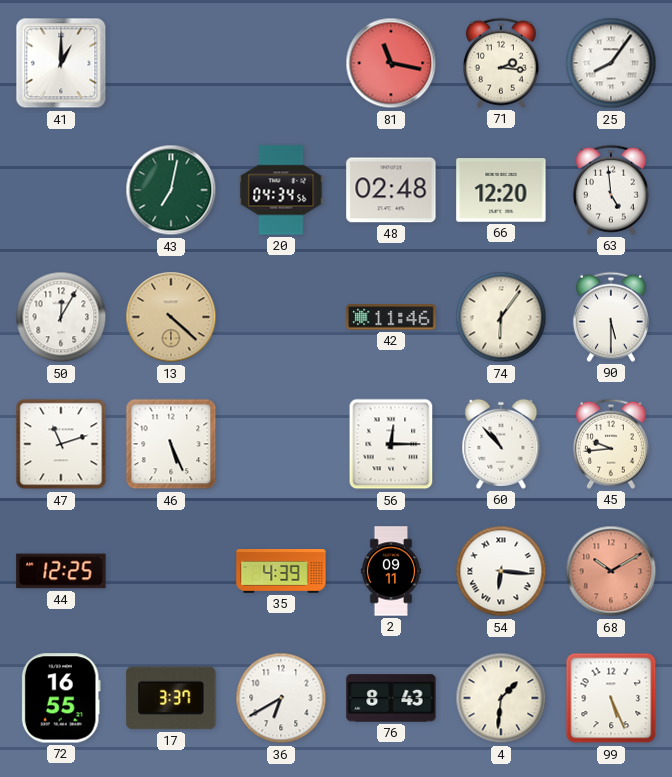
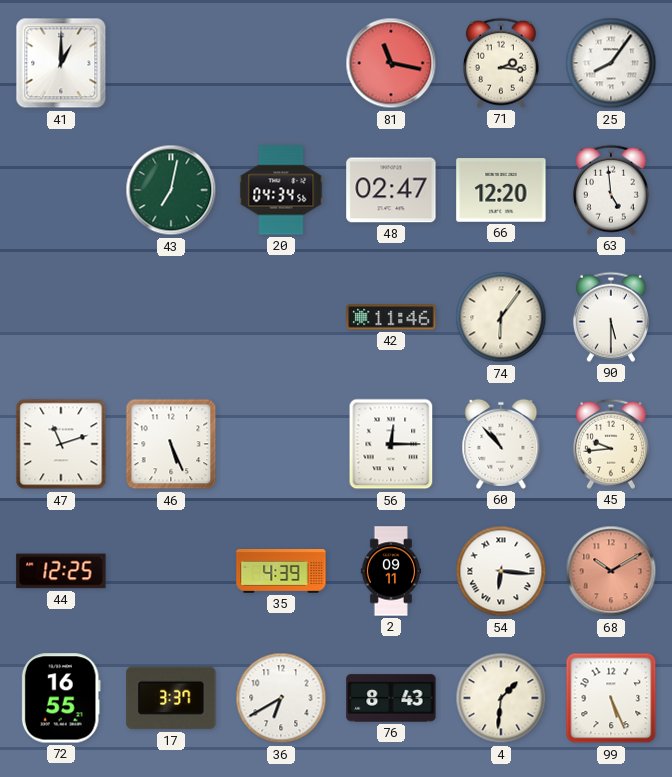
48: 02:48 -> 02:47
50: 12:05 -> none
13: 4:22 -> none
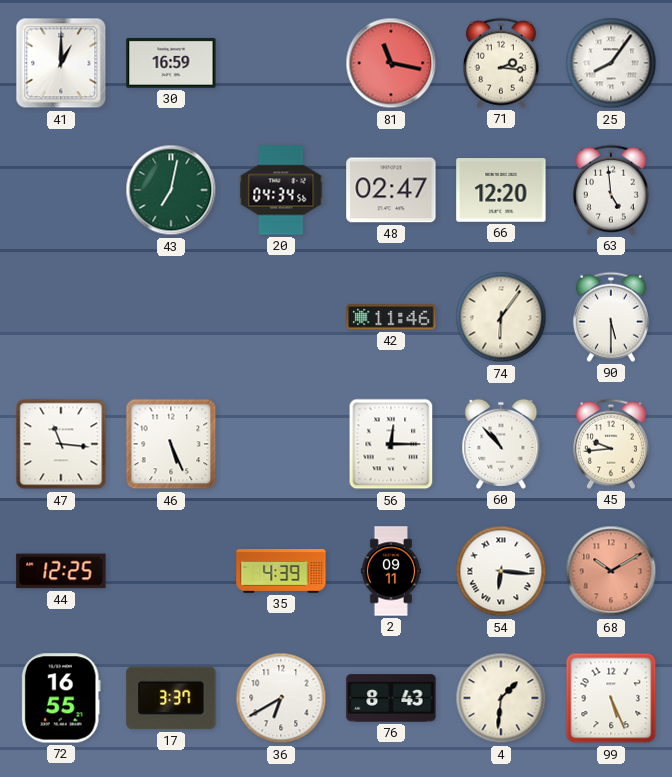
30: none -> 16:59
47: 11:12 -> 11:16
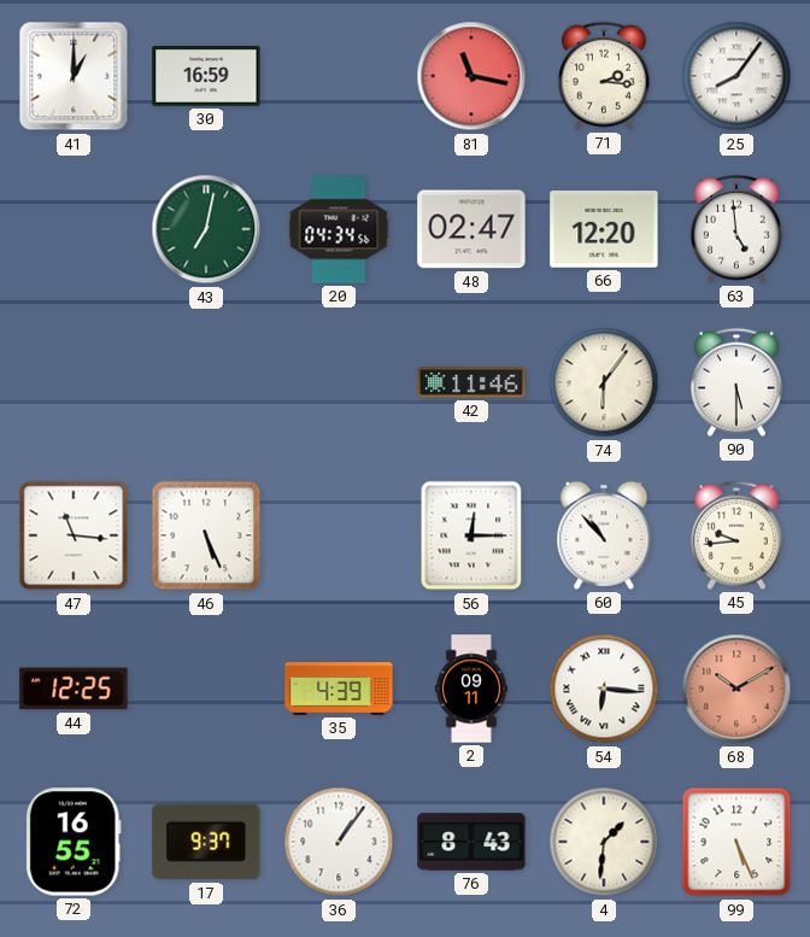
17: 3:37 -> 9:37
36: 6:40 -> 1:06
